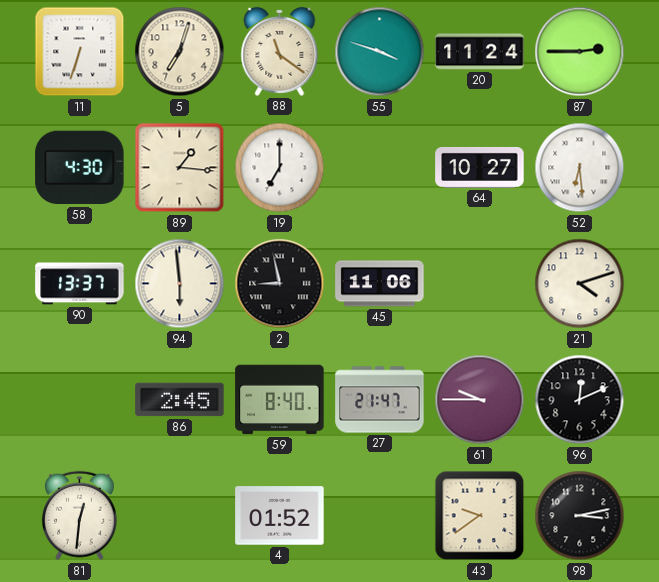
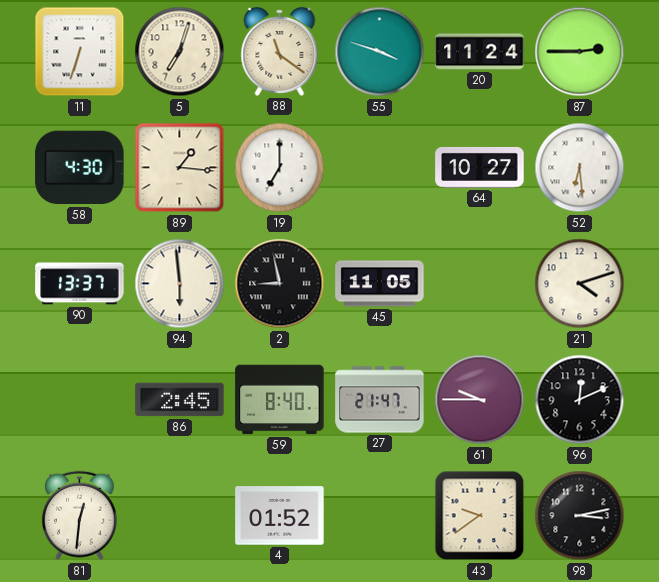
45: 11:06 -> 11:05
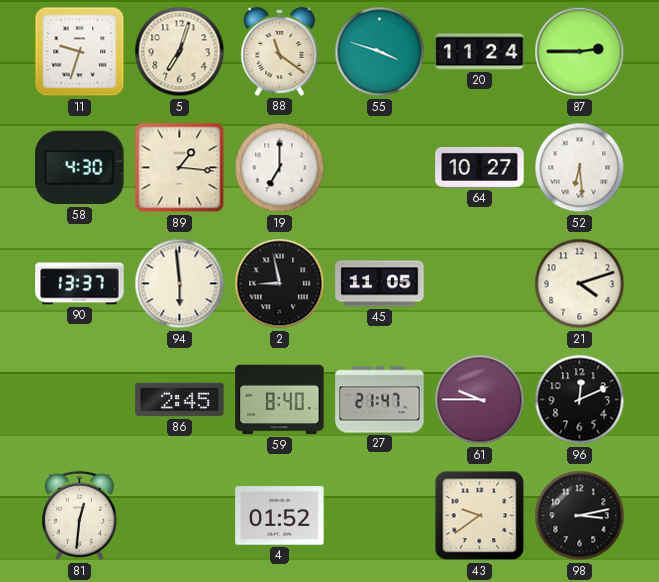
11: 6:33 -> 9:33
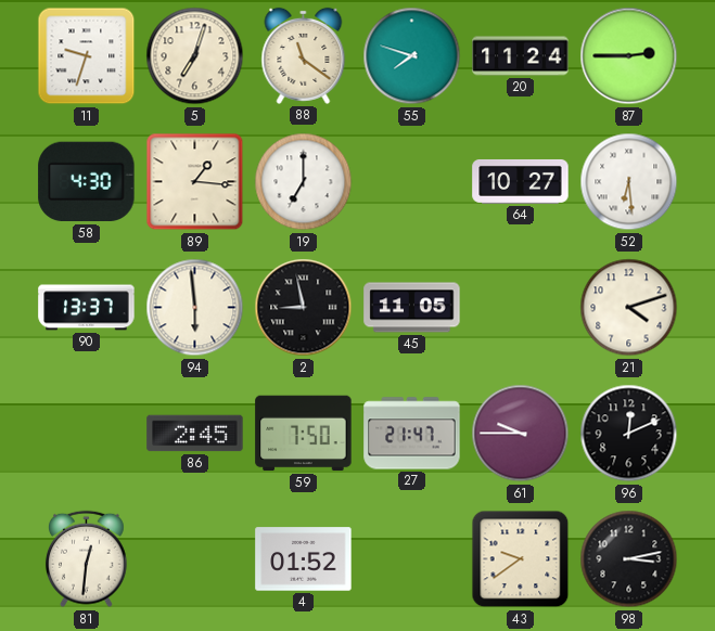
55: 3:48 -> 7:48
59: 8:40 -> 7:50
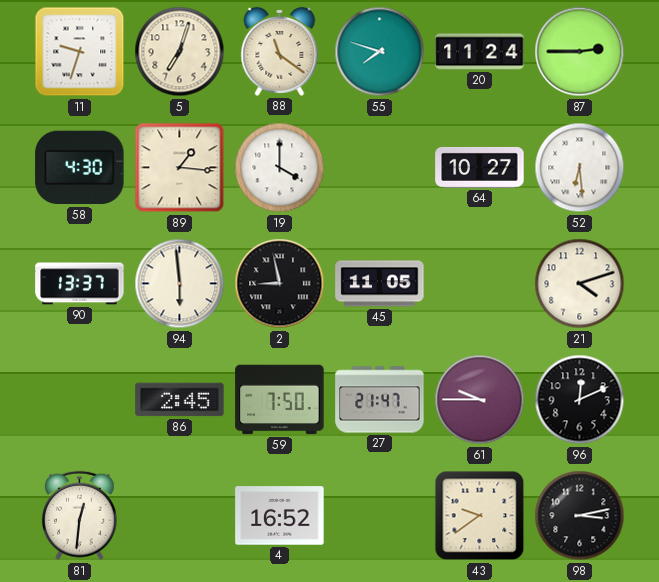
19: 7:00 -> 4:00
4: 01:52 -> 16:52
